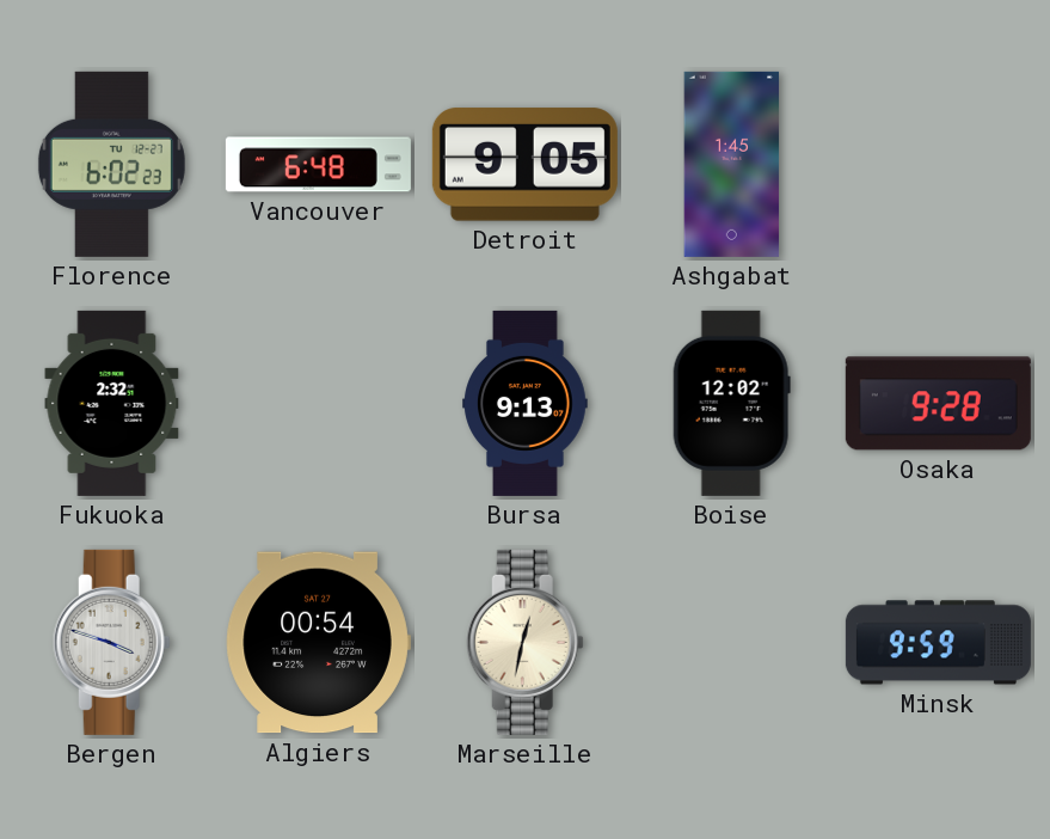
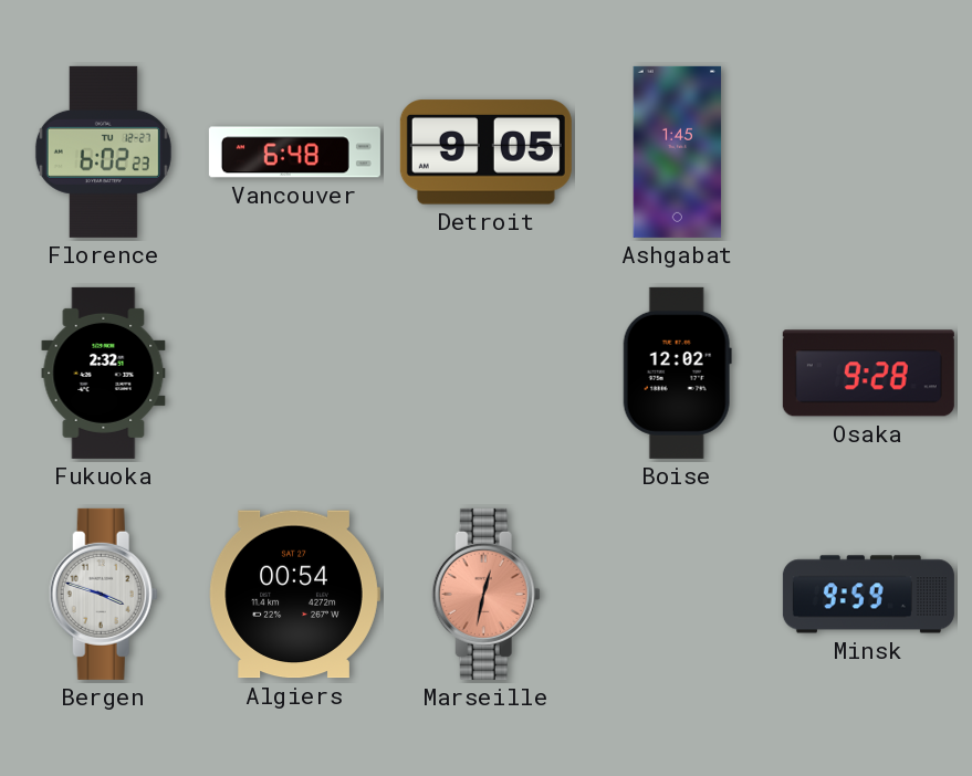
Bursa: 9:13 -> none
Marseille dial: cream -> salmon
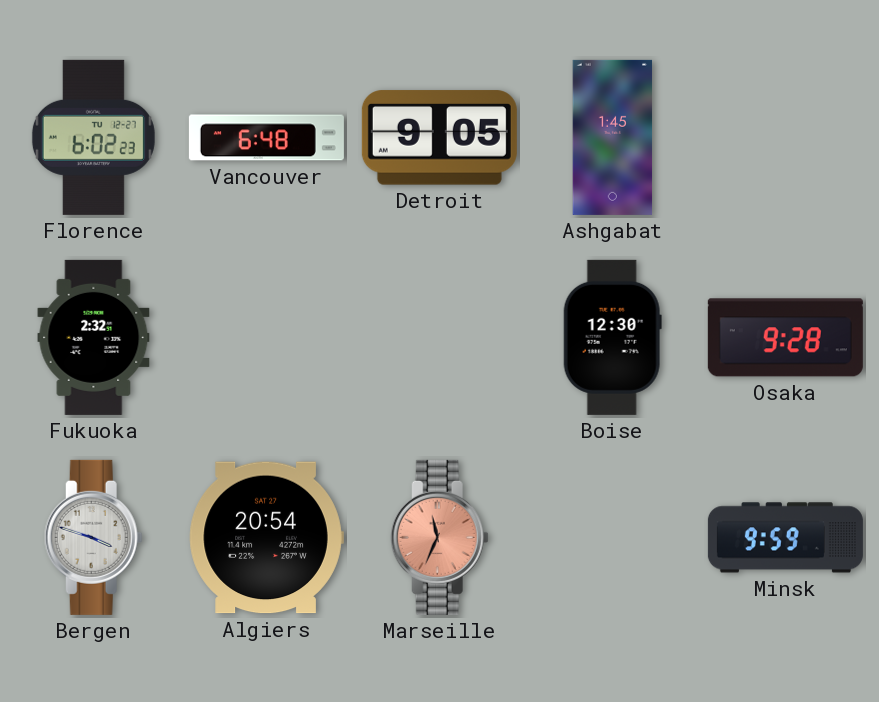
Boise: 12:02 -> 12:30
Algiers: 00:54 -> 20:54
Marseille: 12:32 -> 11:34
